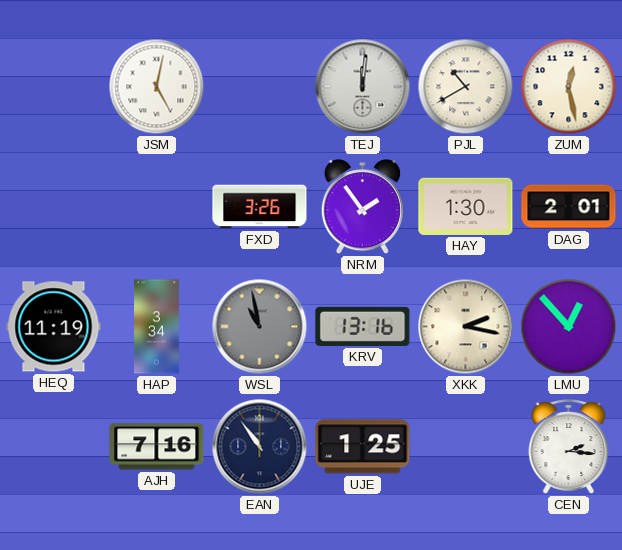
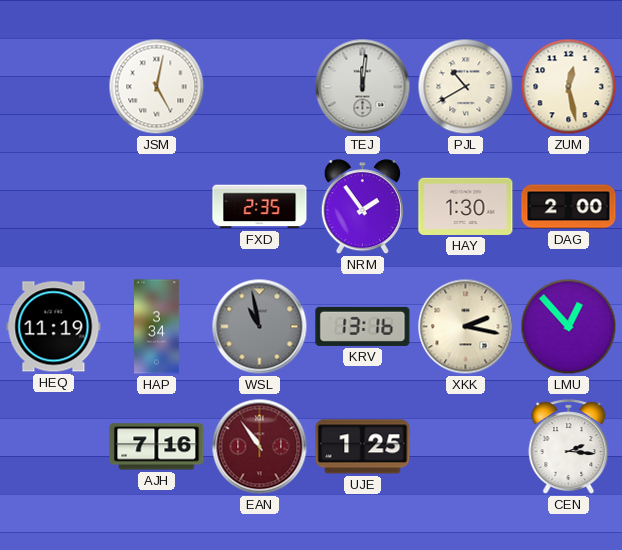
FXD: 3:26 -> 2:35
DAG: 2:01 -> 2:00
EAN dial: navy -> burgundy
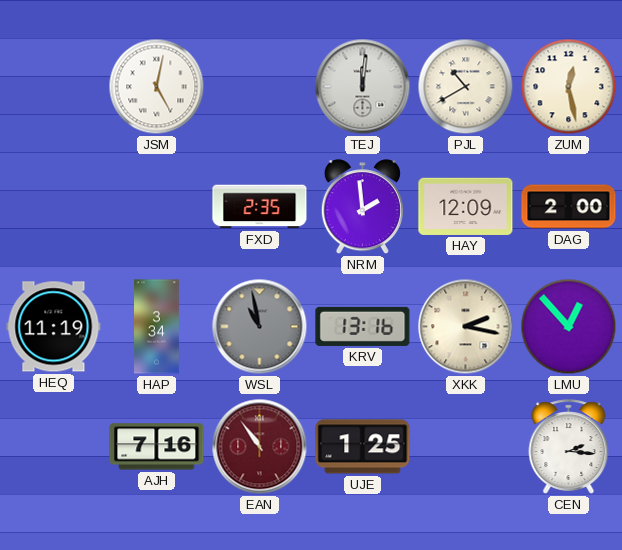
NRM: 1:54 -> 1:59
HAY: 1:30 -> 12:09
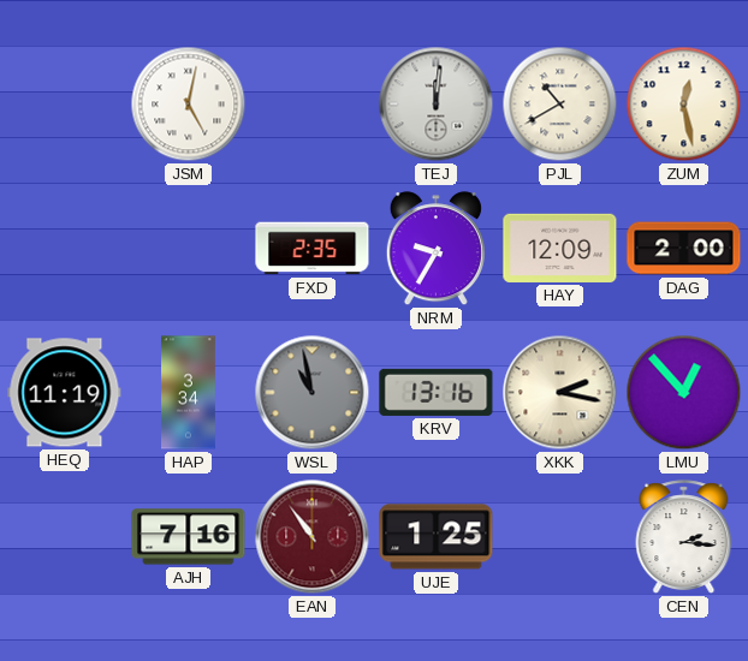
NRM: 1:59 -> 9:35
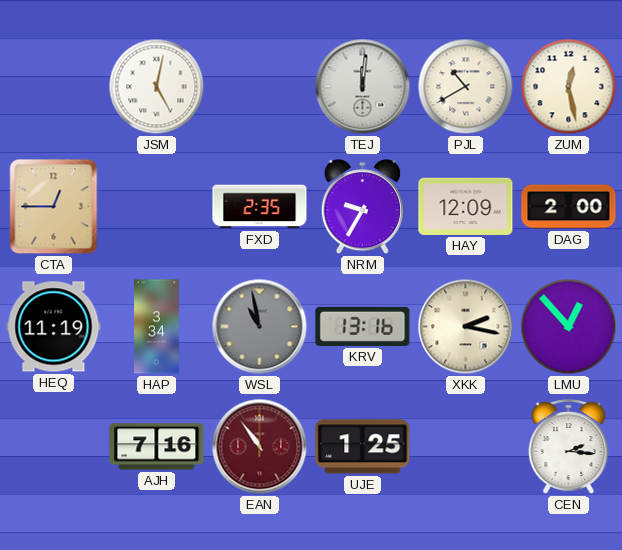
CTA: none -> 12:45
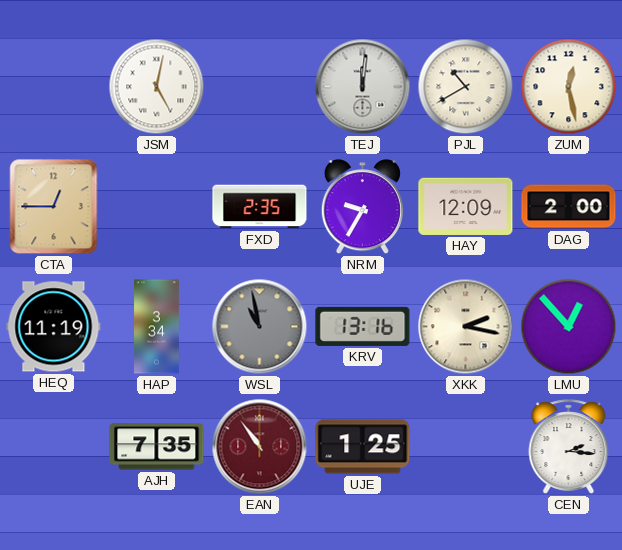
AJH: 7:16 -> 7:35
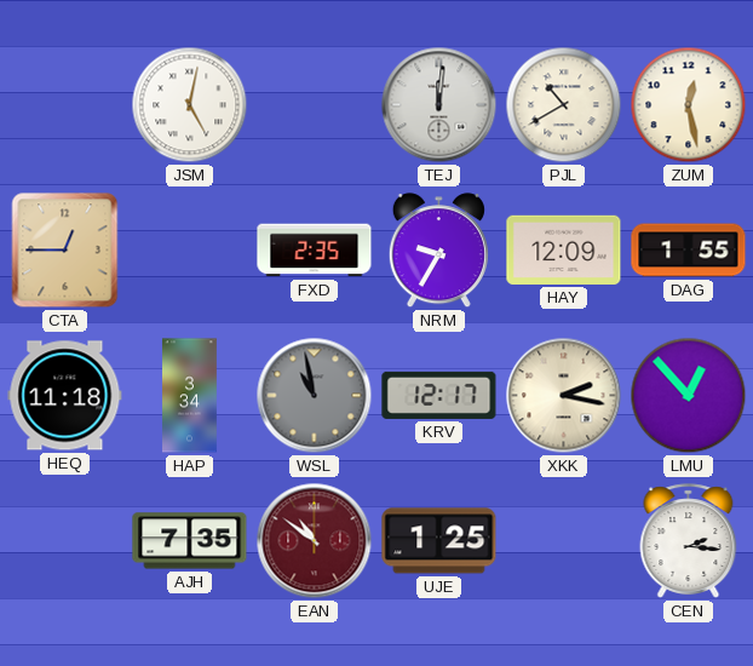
DAG: 2:00 -> 1:55
HEQ: 11:19 -> 11:18
KRV: 13:16 -> 12:17
EAN: 10:54 -> 10:51
